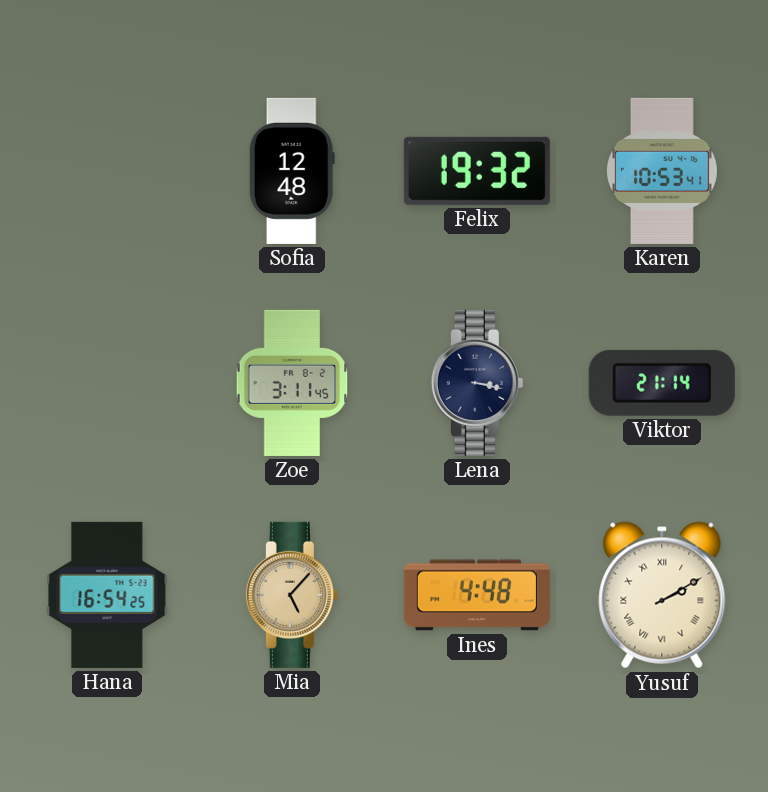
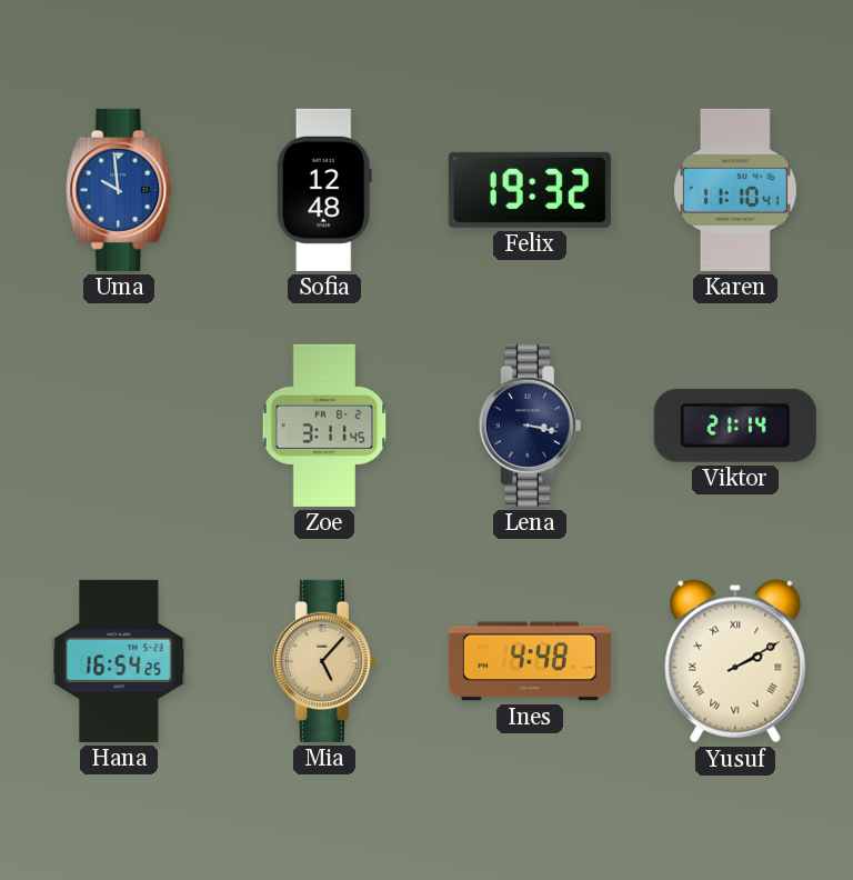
Uma: none -> 9:59
Karen: 10:53 -> 11:10
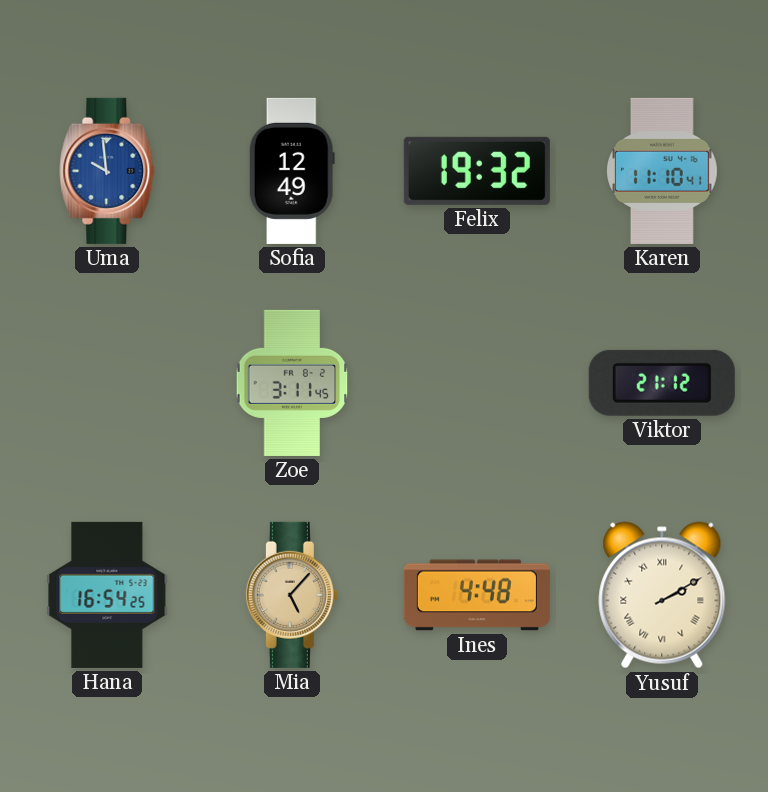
Sofia: 12:48 -> 12:49
Lena: 3:17 -> none
Viktor: 21:14 -> 21:12
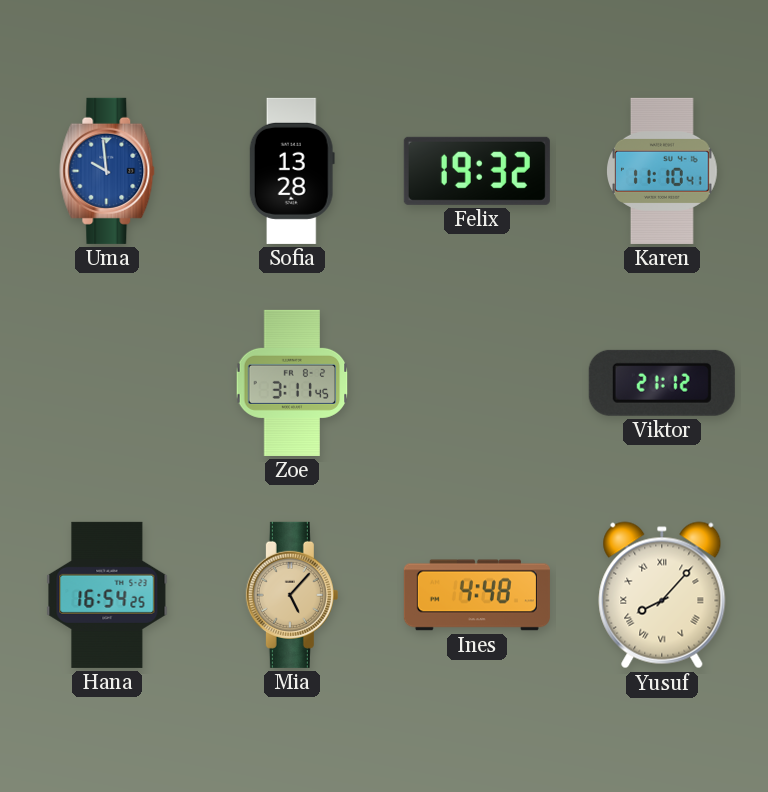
Sofia: 12:49 -> 13:28
Yusuf: 2:10 -> 8:07
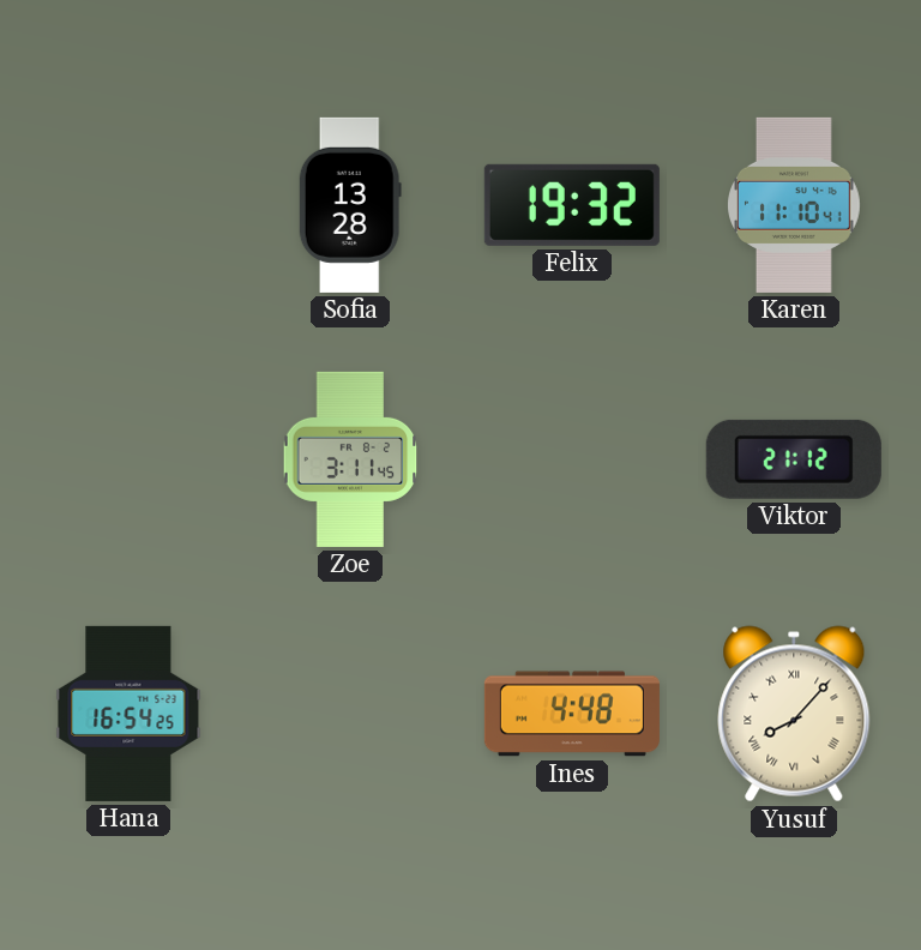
Uma: 9:59 -> none
Mia: 5:07 -> none
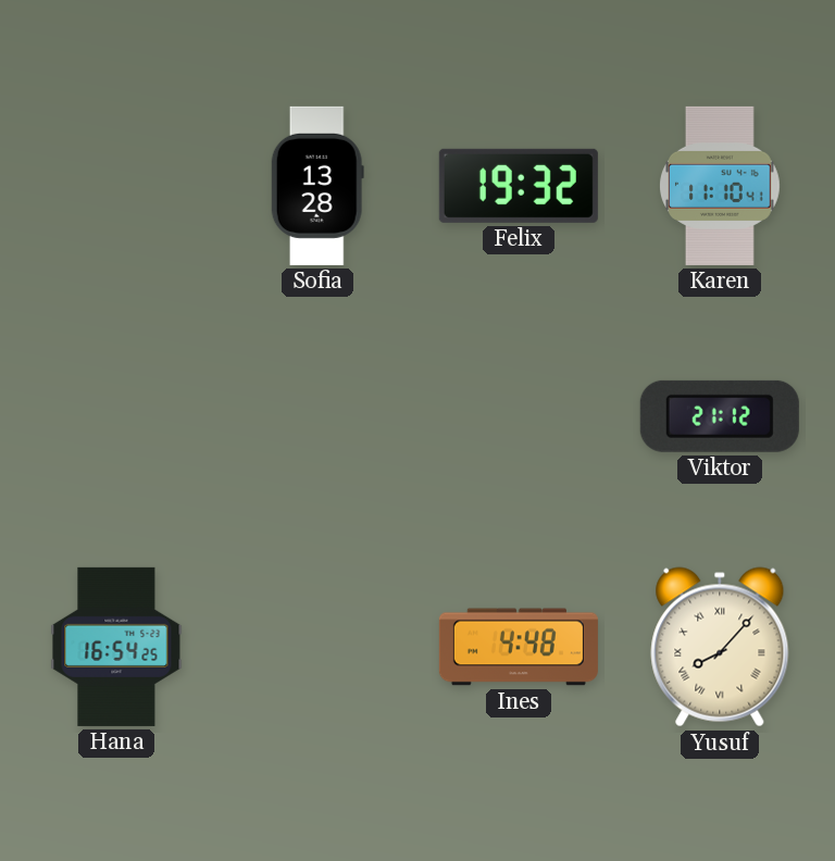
Zoe: 3:11 -> none
